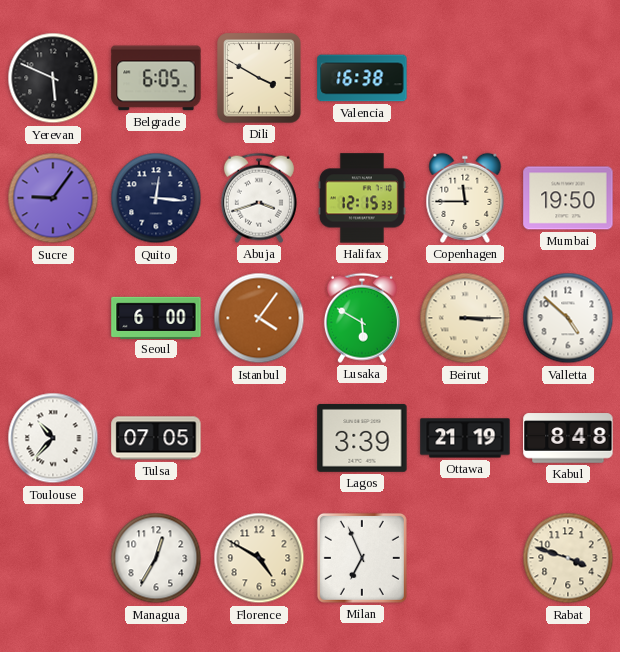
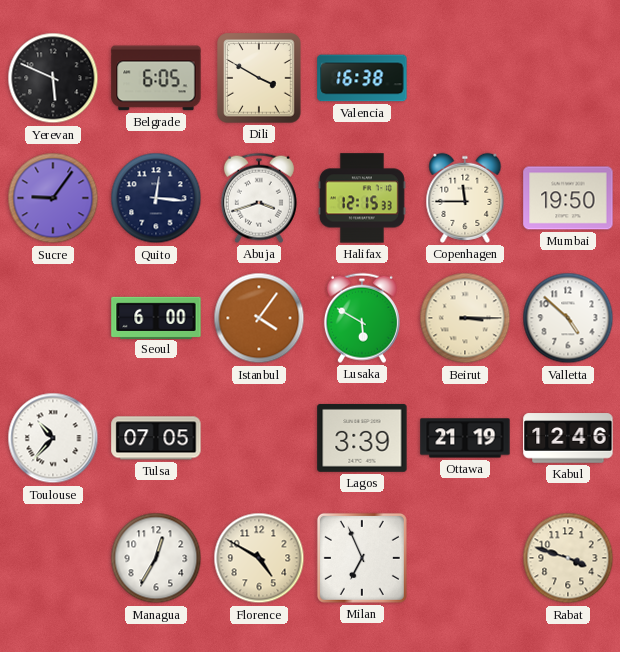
Kabul: 8:48 -> 12:46
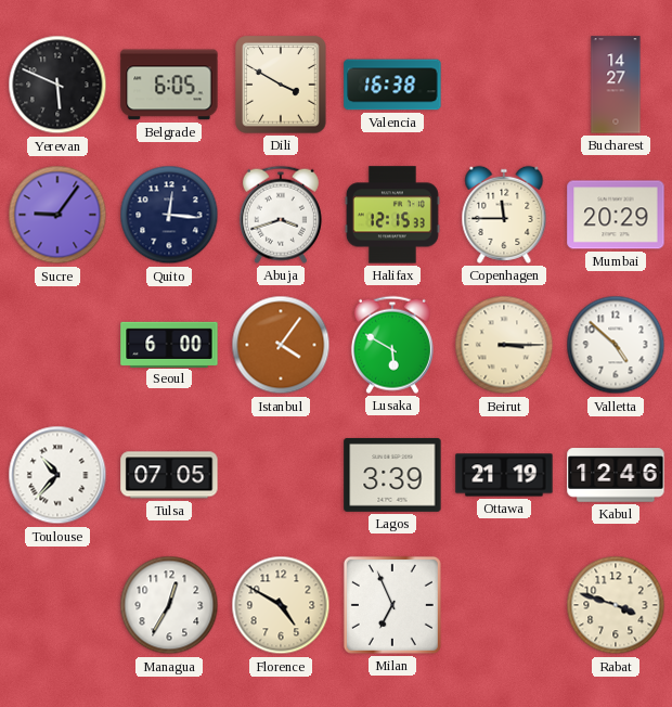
Bucharest: none -> 14:27
Mumbai: 19:50 -> 20:29
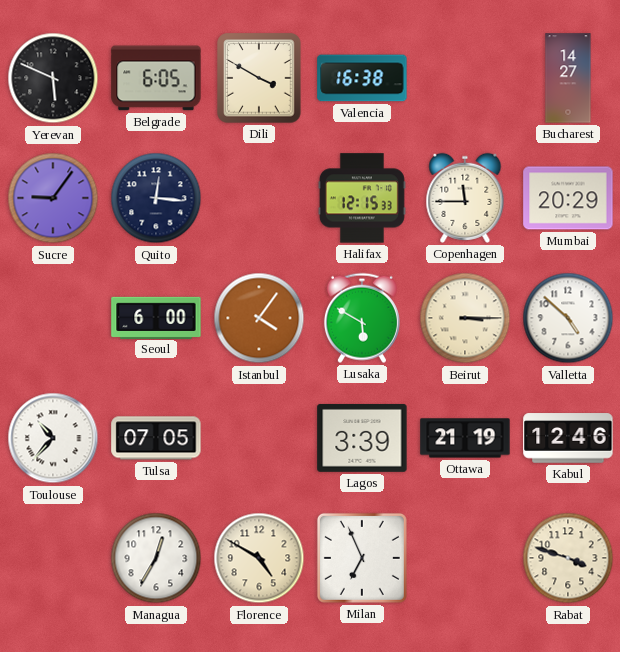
Abuja: 3:42 -> none
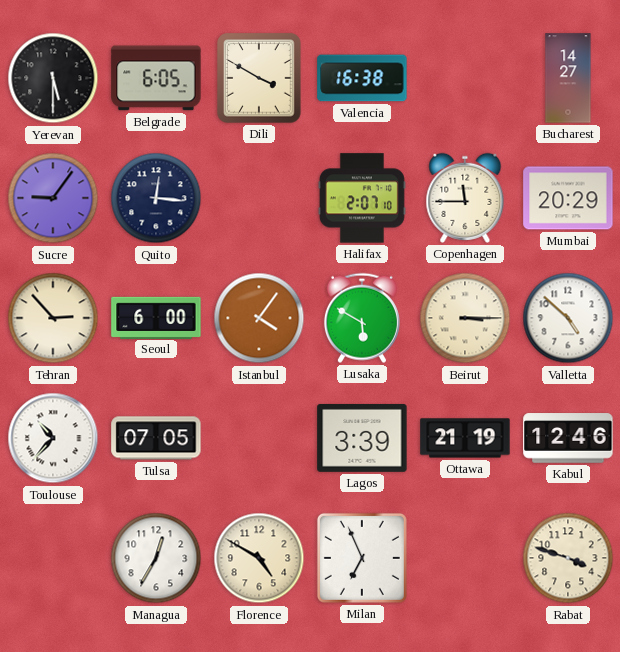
Yerevan: 5:49 -> 5:30
Halifax: 12:15 -> 2:07
Tehran: none -> 2:53
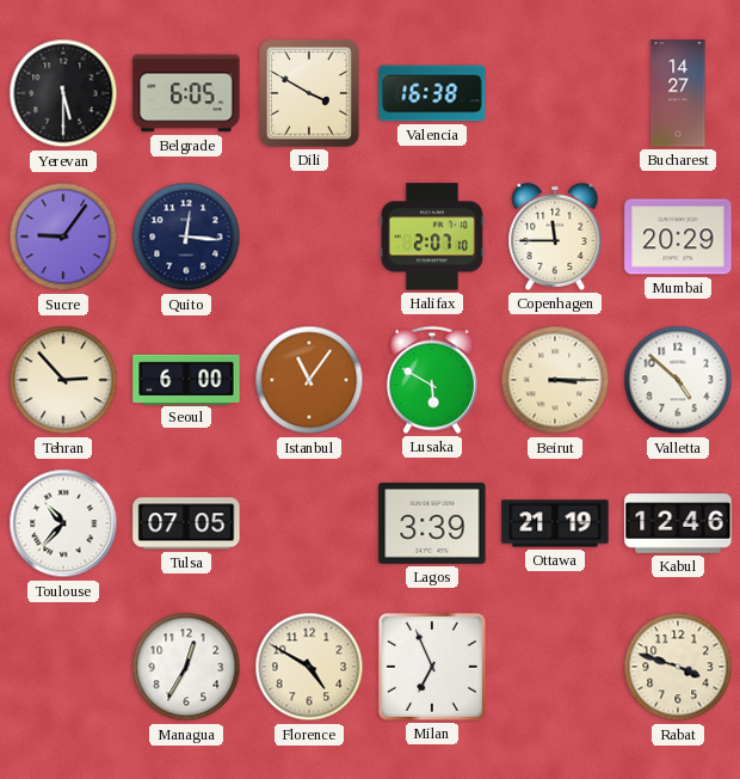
Istanbul: 4:06 -> 11:06
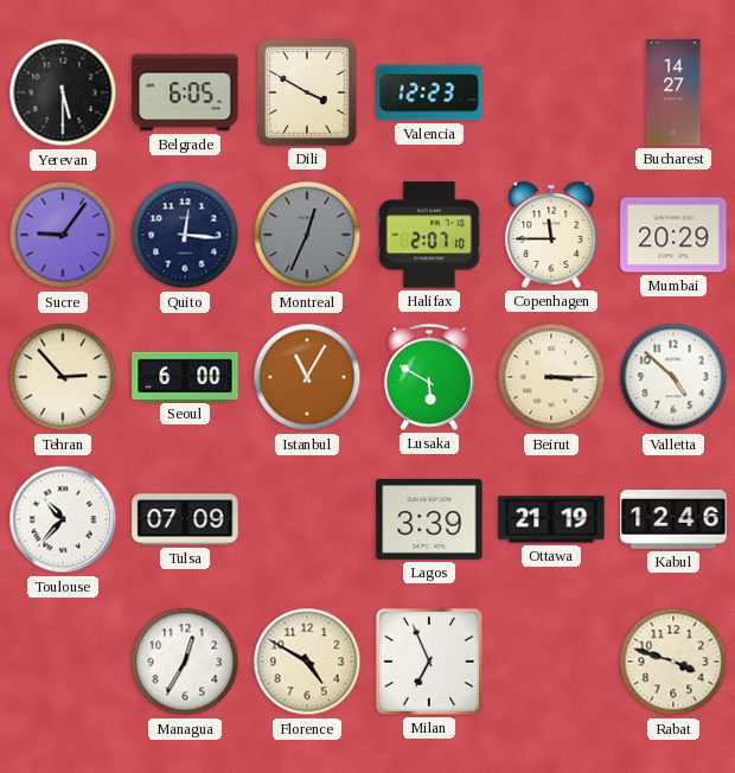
Valencia: 16:38 -> 12:23
Montreal: none -> 12:34
Istanbul: 11:06 -> 11:05
Tulsa: 07:05 -> 07:09
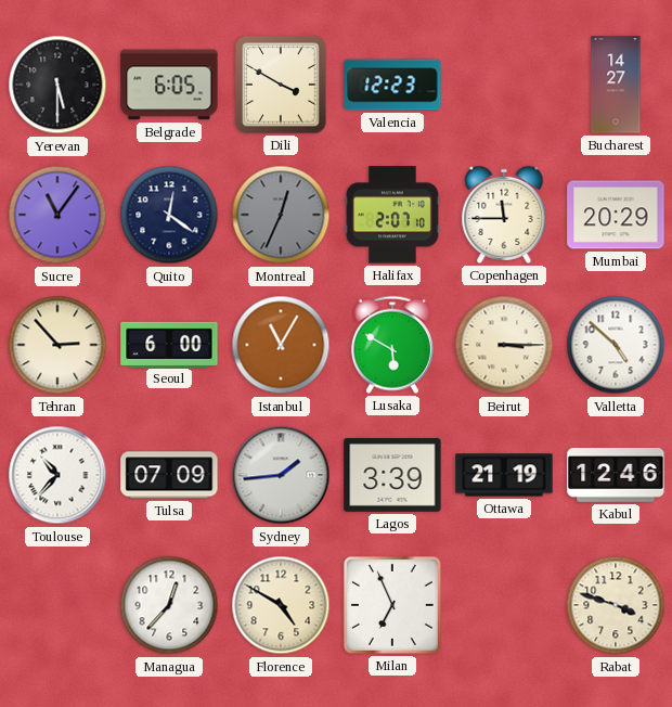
Sucre: 9:06 -> 11:06
Quito: 12:16 -> 12:21
Sydney: none -> 1:44
Managua: 12:35 -> 12:37
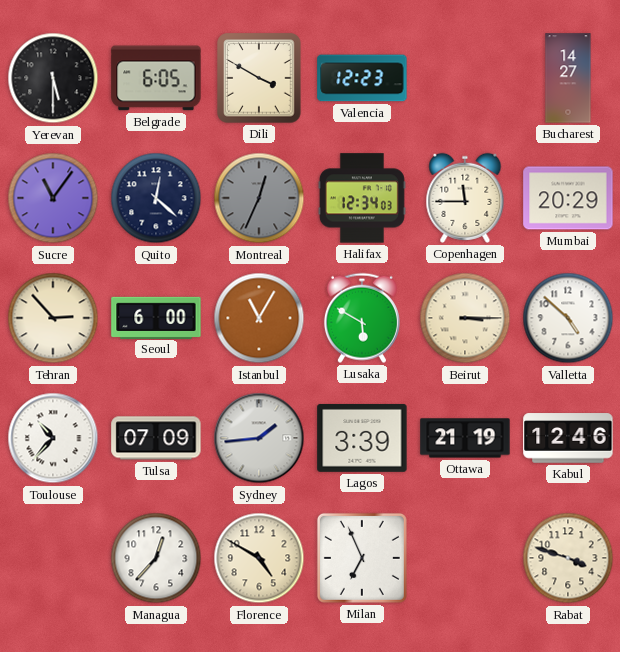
Quito: 12:21 -> 12:22
Halifax: 2:07 -> 12:34
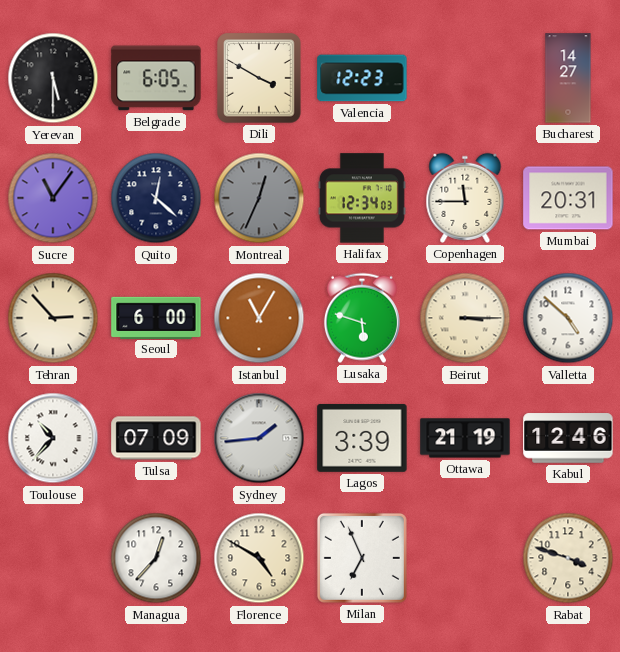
Mumbai: 20:29 -> 20:31
Lusaka: 5:50 -> 5:48
